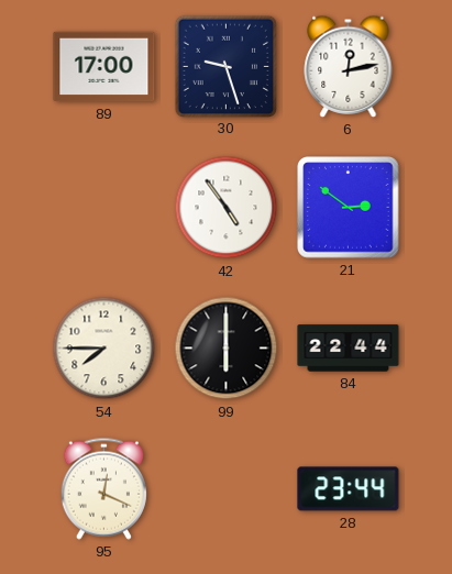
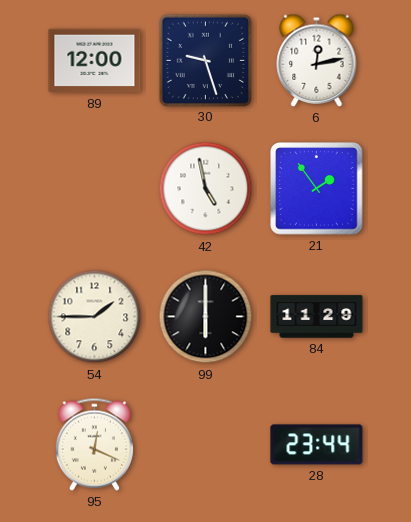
89: 17:00 -> 12:00
42: 4:54 -> 4:58
21: 2:51 -> 1:54
54: 7:45 -> 1:45
84: 22:44 -> 11:29
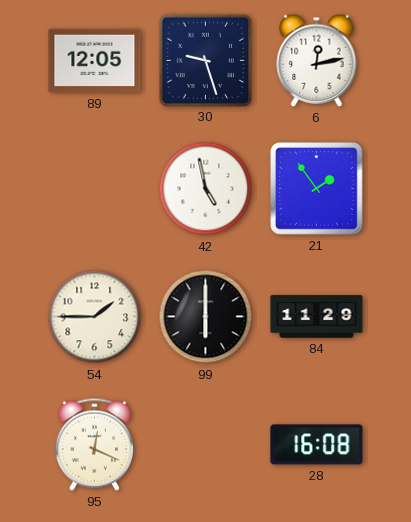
89: 12:00 -> 12:05
28: 23:44 -> 16:08
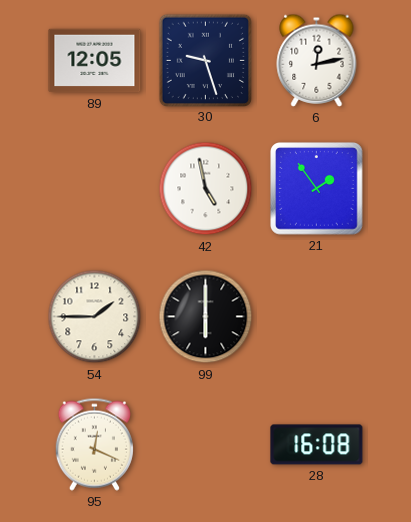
84: 11:29 -> none
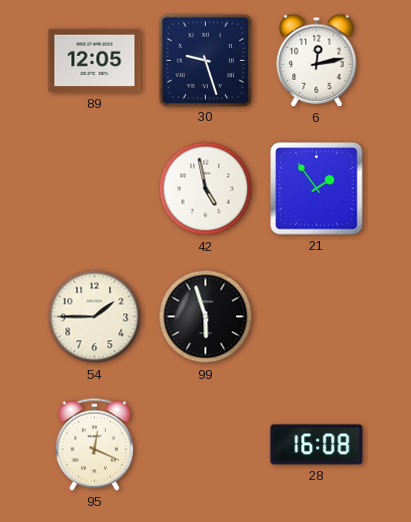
99: 6:00 -> 5:57
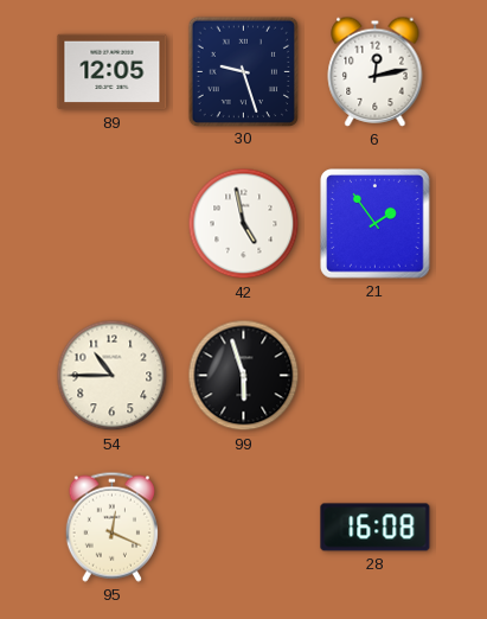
54: 1:45 -> 10:45
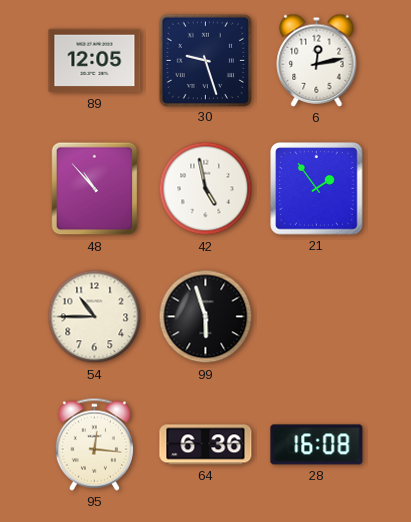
48: none -> 10:53
95: 12:19 -> 12:16
64: none -> 6:36
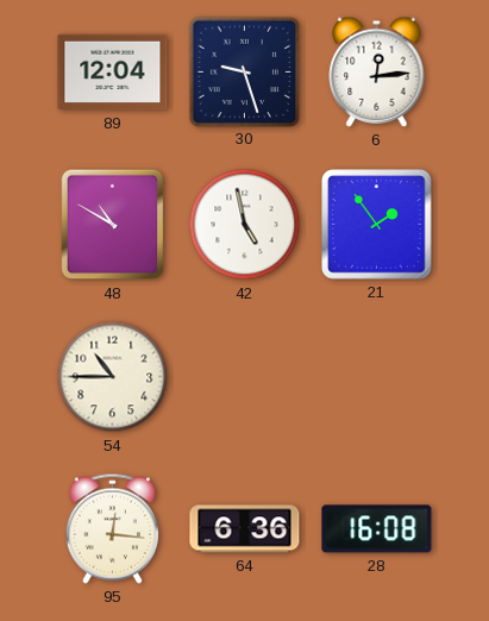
89: 12:05 -> 12:04
6: 12:13 -> 12:14
48: 10:53 -> 10:50
99: 5:57 -> none
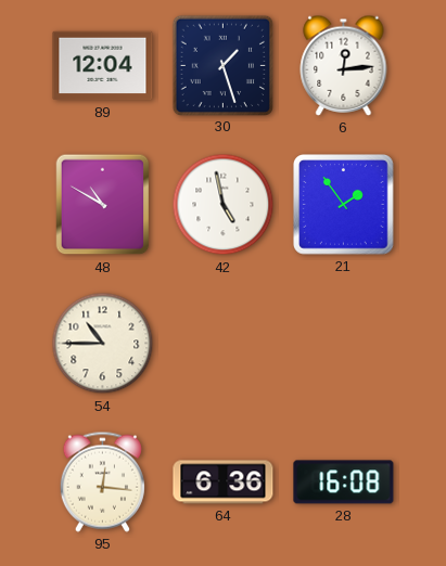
30: 9:27 -> 1:27
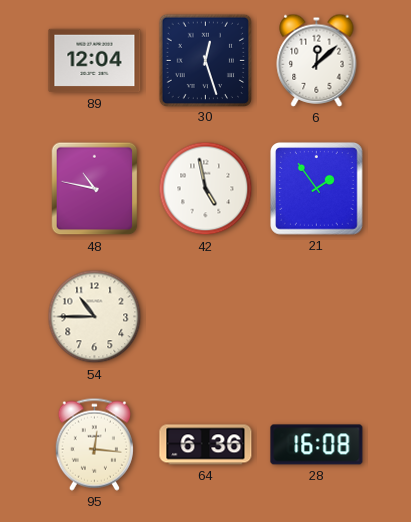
30: 1:27 -> 12:27
6: 12:14 -> 12:08
48: 10:50 -> 10:47
